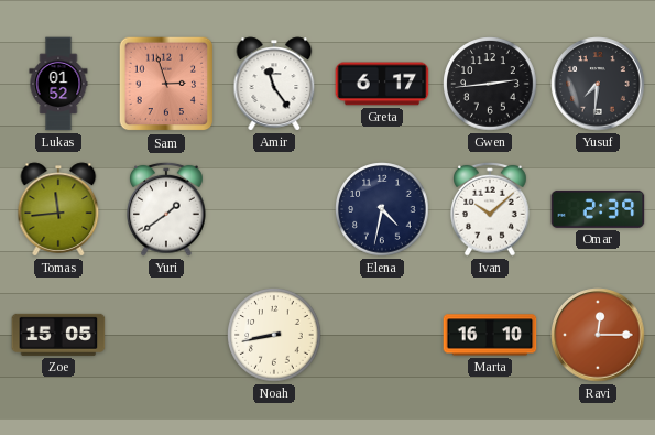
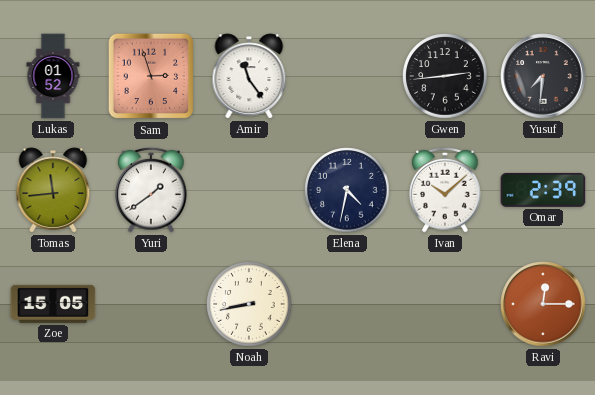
Greta: 6:17 -> none
Marta: 16:10 -> none
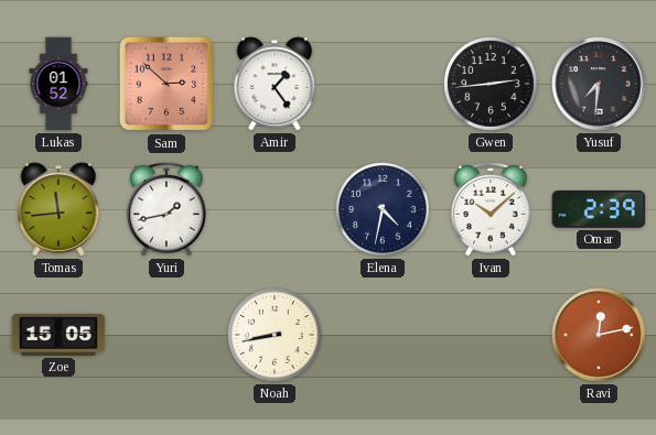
Sam: 2:57 -> 2:52
Amir: 11:24 -> 1:24
Yuri: 1:39 -> 1:43
Ravi: 12:15 -> 12:13
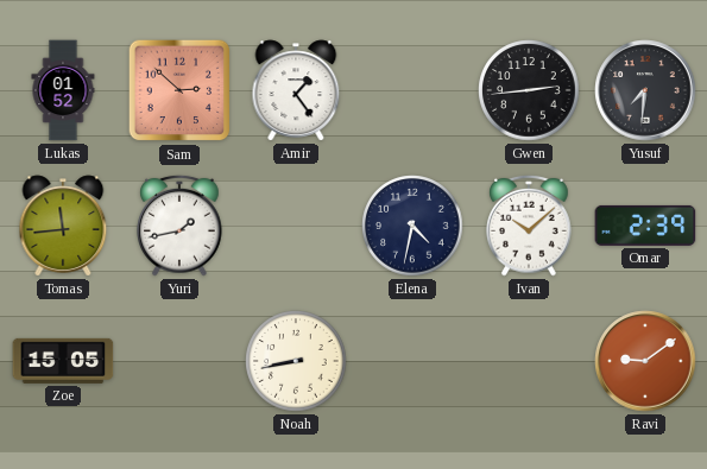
Ravi: 12:13 -> 9:09
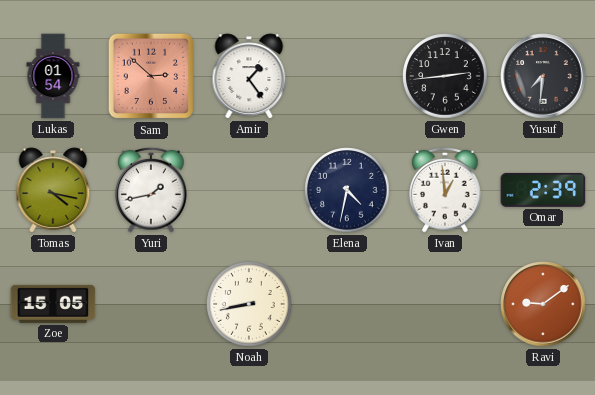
Lukas: 01:52 -> 01:54
Tomas: 11:44 -> 4:17
Ivan: 10:08 -> 12:59
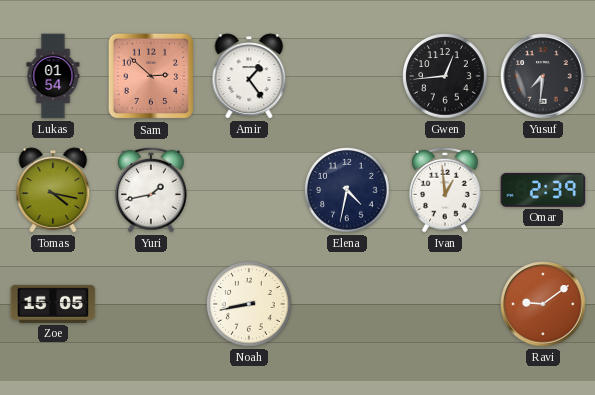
Gwen: 2:44 -> 12:44
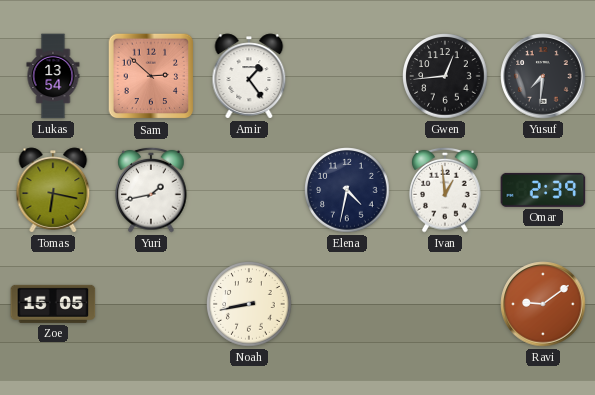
Lukas: 01:54 -> 13:54
Tomas: 4:17 -> 6:17
